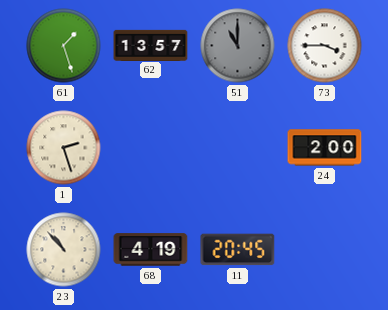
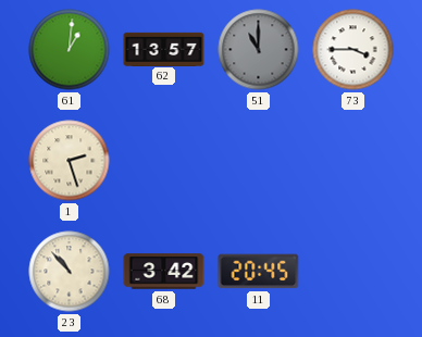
61: 1:27 -> 1:01
24: 2:00 -> none
68: 4:19 -> 3:42
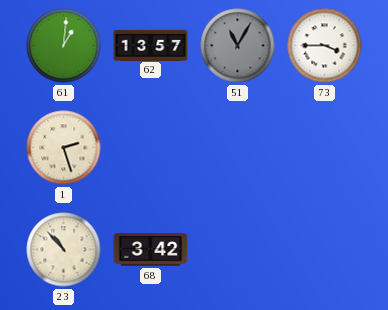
51: 11:00 -> 11:05
11: 20:45 -> none
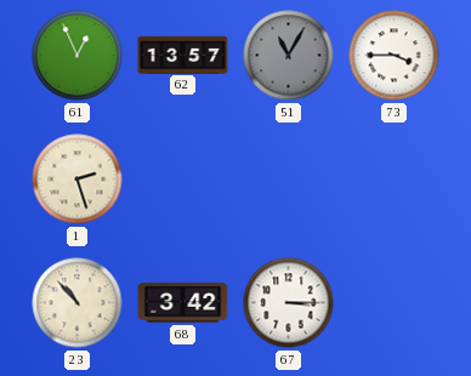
61: 1:01 -> 12:56
67: none -> 3:15
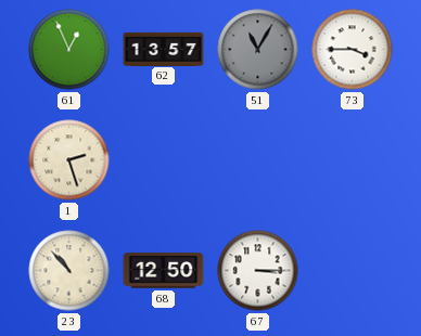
68: 3:42 -> 12:50
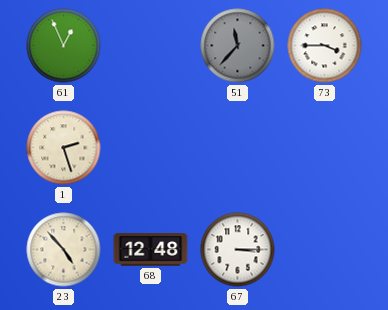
62: 13:57 -> none
51: 11:05 -> 11:37
23: 10:53 -> 4:53
68: 12:50 -> 12:48
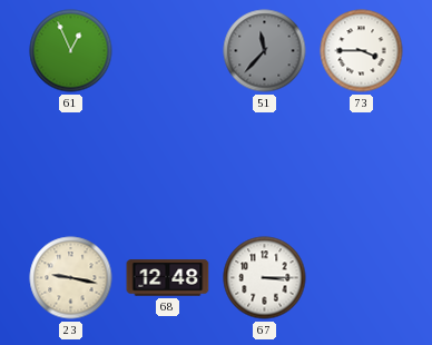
1: 2:27 -> none
23: 4:53 -> 9:17
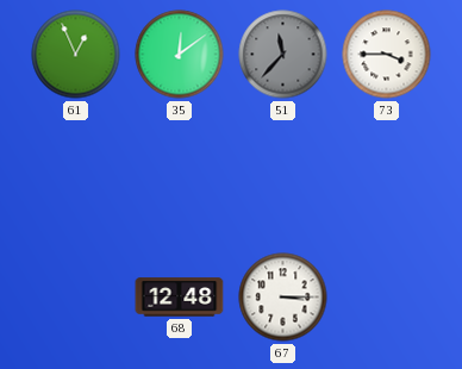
35: none -> 12:09
23: 9:17 -> none
